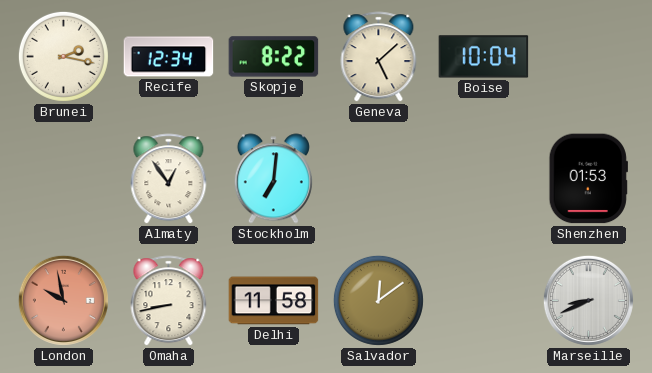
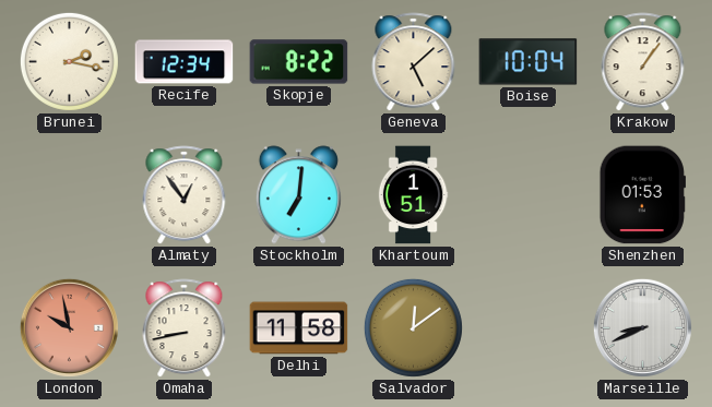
Krakow: none -> 1:06
Khartoum: none -> 1:51
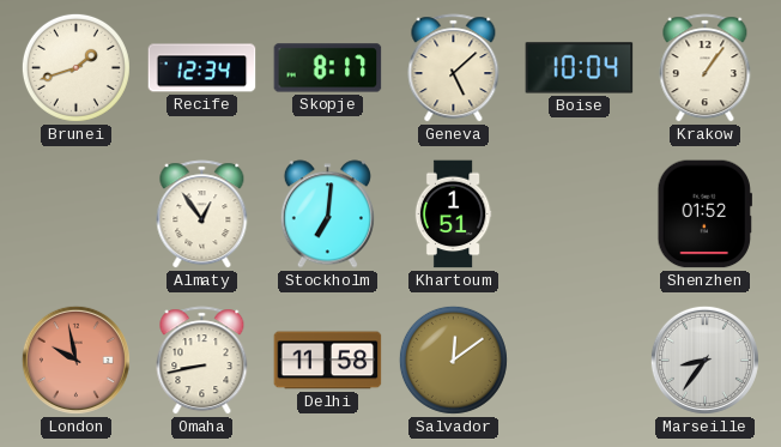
Brunei: 2:17 -> 1:42
Skopje: 8:22 -> 8:17
Shenzhen: 01:53 -> 01:52
Marseille: 8:41 -> 8:36
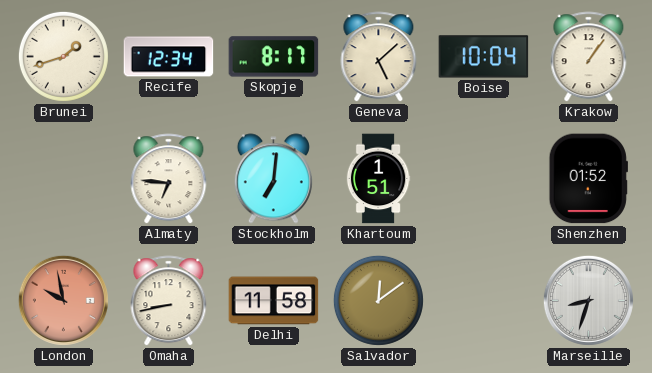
Almaty: 12:54 -> 6:46
Marseille: 8:36 -> 8:33
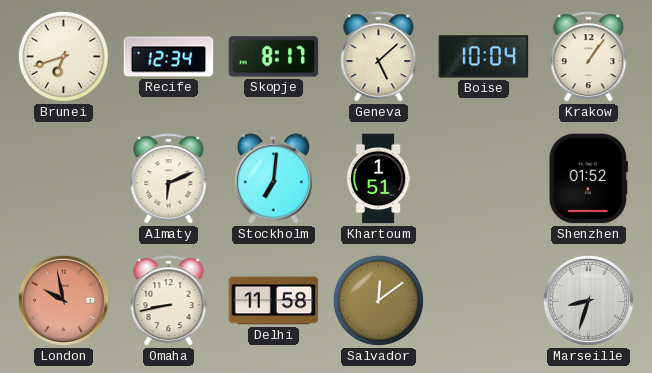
Brunei: 1:42 -> 6:42
Almaty: 6:46 -> 6:11
